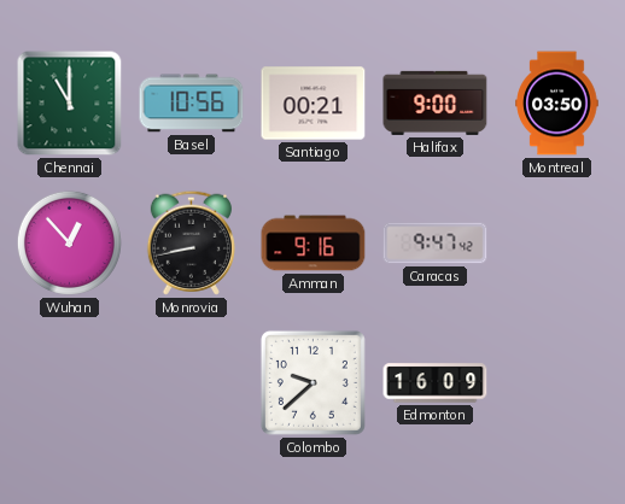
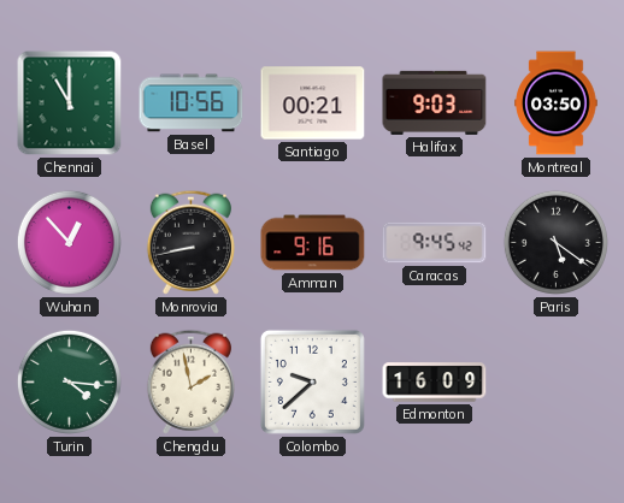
Halifax: 9:00 -> 9:03
Caracas: 9:47 -> 9:45
Paris: none -> 5:21
Turin: none -> 4:16
Chengdu: none -> 1:58
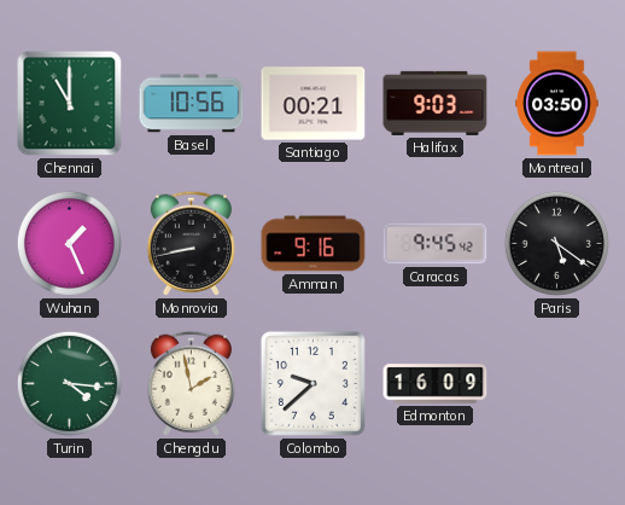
Wuhan: 12:53 -> 1:26
